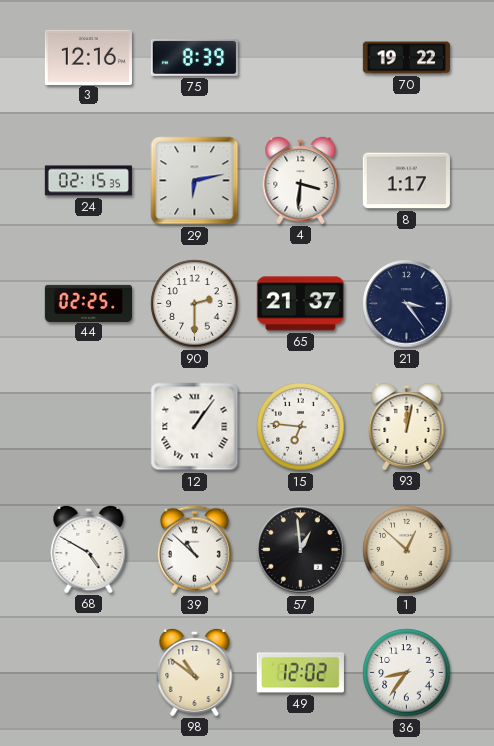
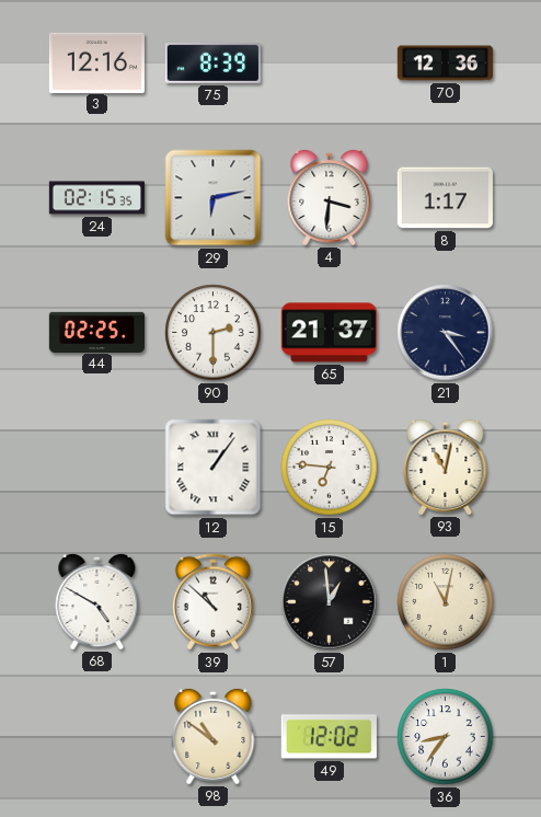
70: 19:22 -> 12:36
93: 12:02 -> 11:02
1: 12:52 -> 11:02
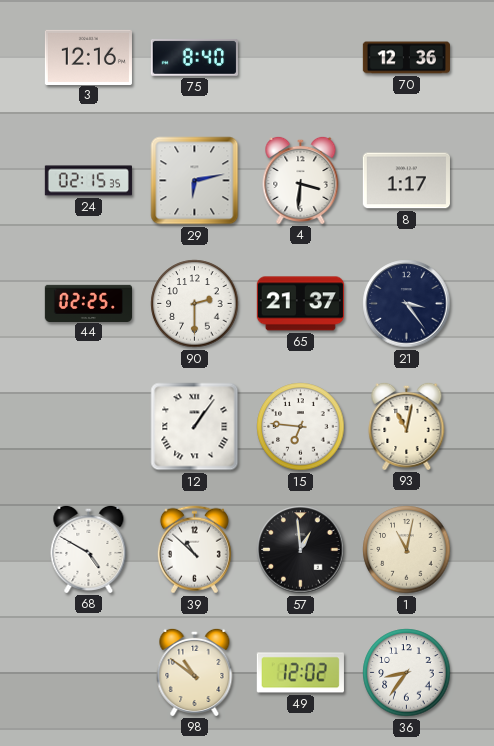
75: 8:39 -> 8:40
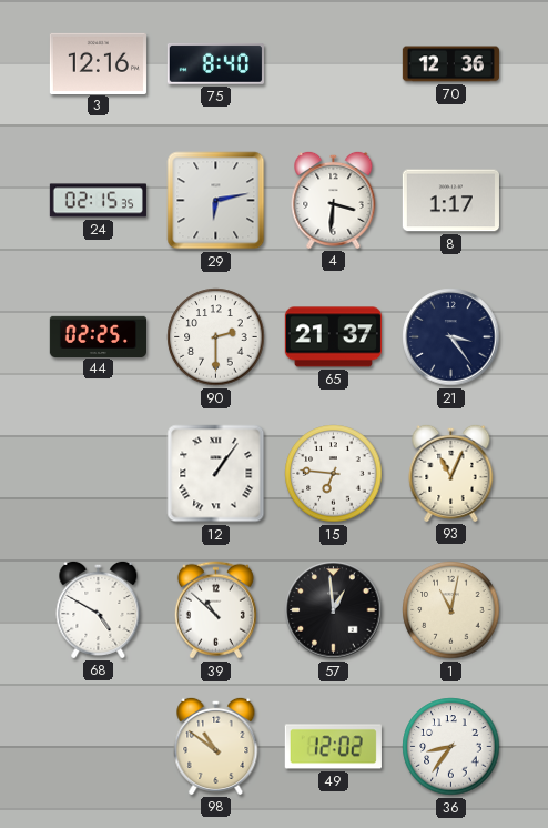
93: 11:02 -> 11:04
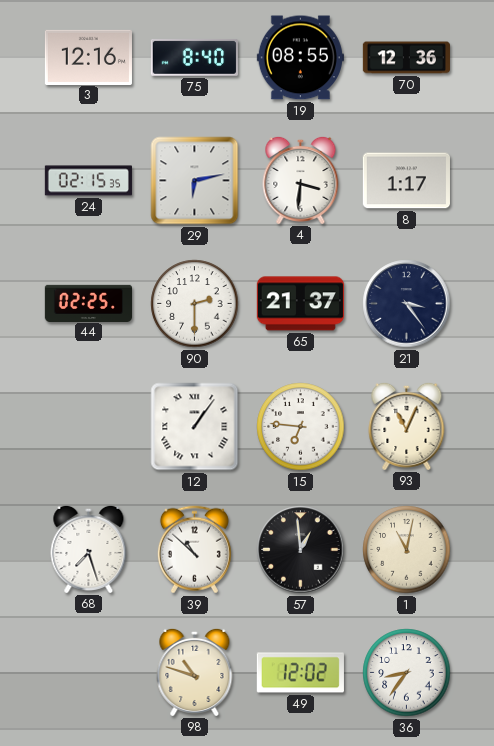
19: none -> 08:55
68: 4:50 -> 7:27
98: 10:51 -> 10:48
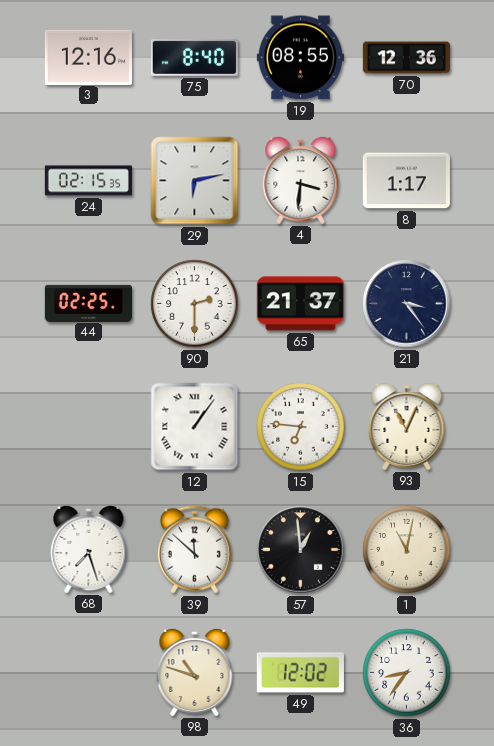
39: 10:52 -> 11:52
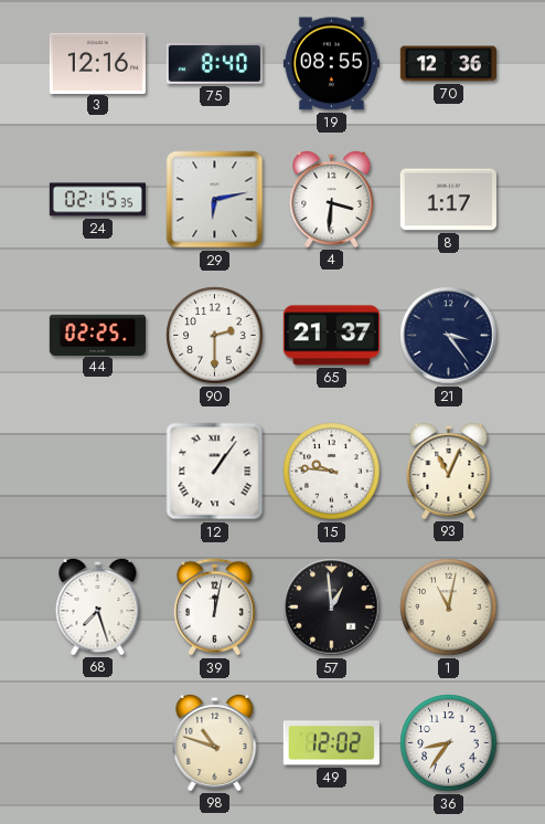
15: 6:46 -> 9:46
39: 11:52 -> 12:02
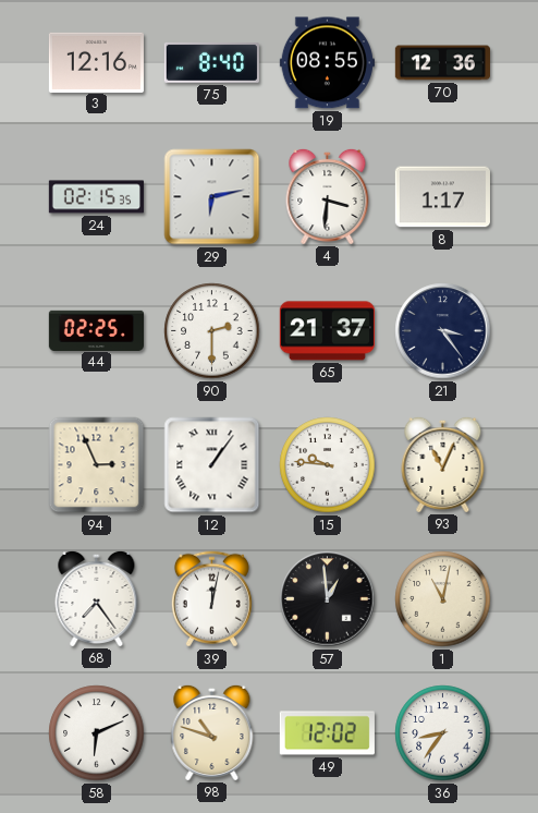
94: none -> 2:56
68: 7:27 -> 7:24
58: none -> 6:11
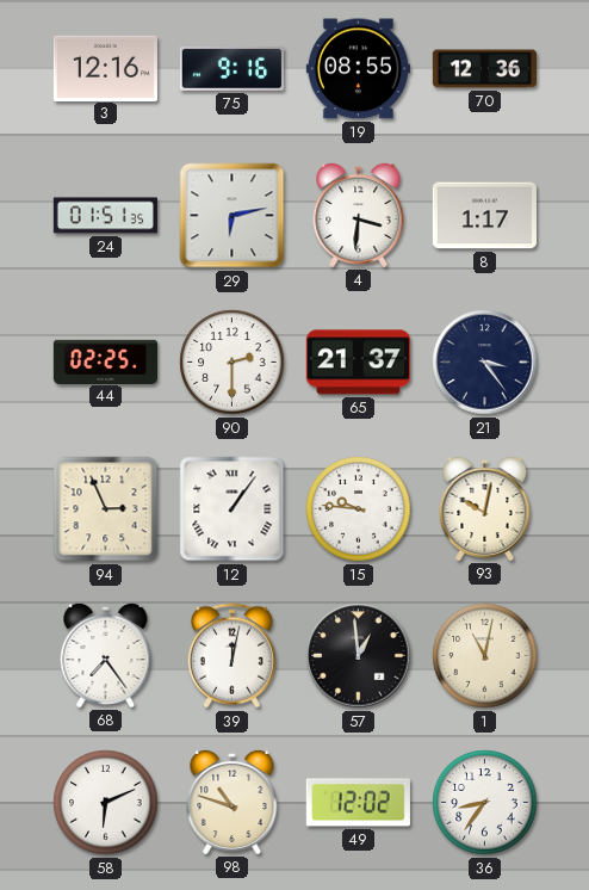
75: 8:40 -> 9:16
24: 02:15 -> 01:51
93: 11:04 -> 10:02
